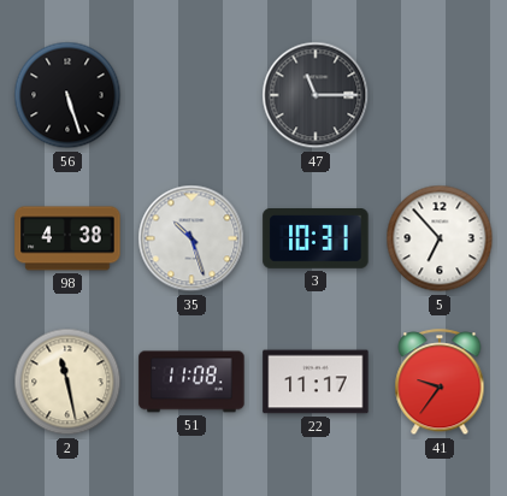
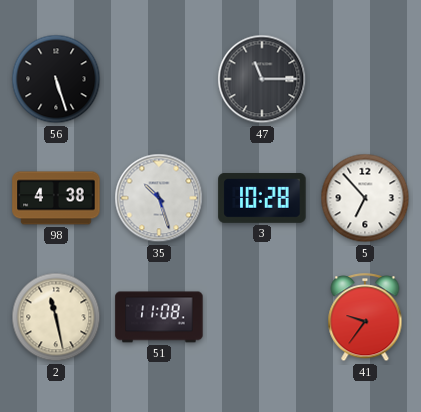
3: 10:31 -> 10:28
22: 11:17 -> none
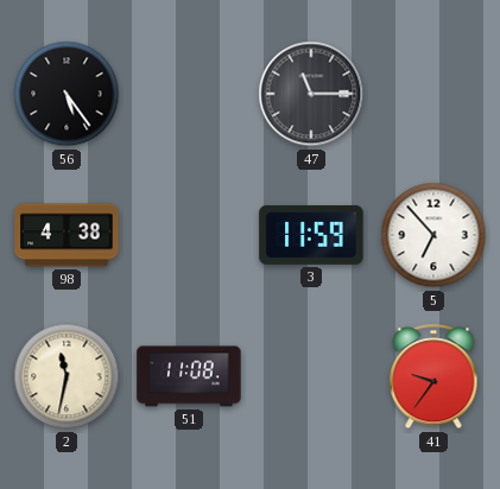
56: 5:27 -> 5:24
35: 10:27 -> none
3: 10:28 -> 11:59
2: 11:28 -> 11:32
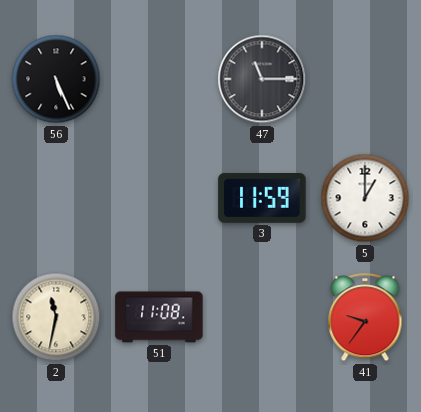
56: 5:24 -> 5:26
98: 4:38 -> none
5: 6:53 -> 1:00
